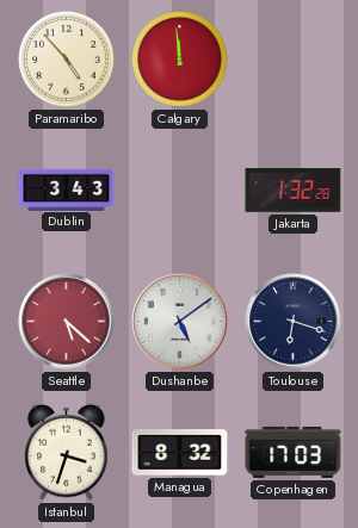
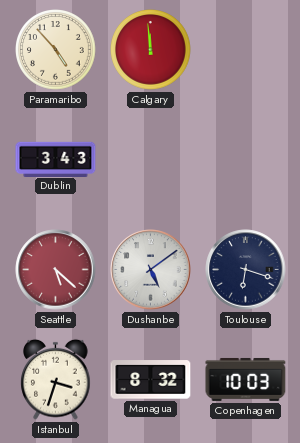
Jakarta: 1:32 -> none
Copenhagen: 17:03 -> 10:03
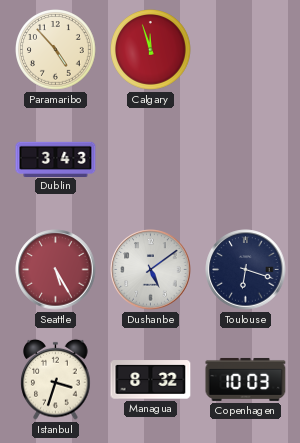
Calgary: 11:59 -> 11:57
Seattle: 5:22 -> 5:25
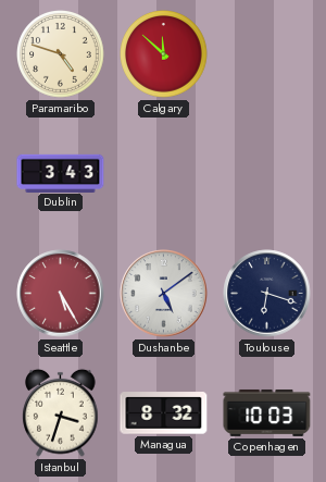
Paramaribo: 4:53 -> 4:48
Calgary: 11:57 -> 11:52
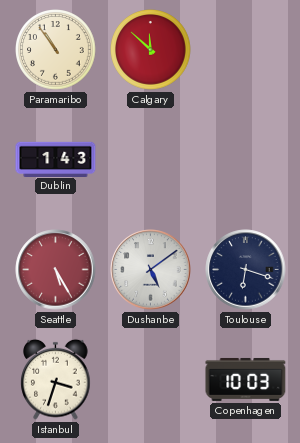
Paramaribo: 4:48 -> 10:54
Dublin: 3:43 -> 1:43
Managua: 8:32 -> none
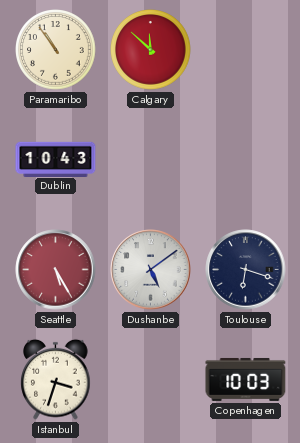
Dublin: 1:43 -> 10:43
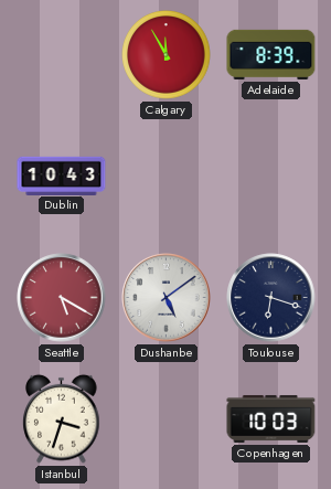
Paramaribo: 10:54 -> none
Calgary: 11:52 -> 11:55
Adelaide: none -> 8:39
Seattle: 5:25 -> 5:20
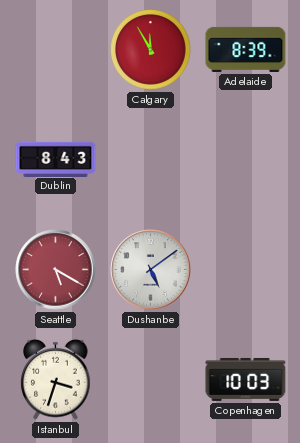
Dublin: 10:43 -> 8:43
Toulouse: 6:18 -> none
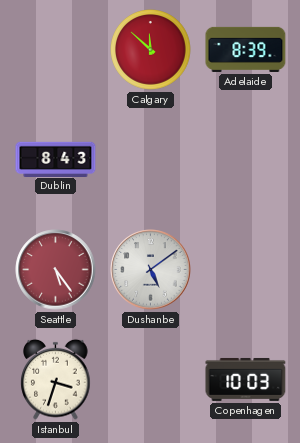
Calgary: 11:55 -> 11:52
Seattle: 5:20 -> 5:24
